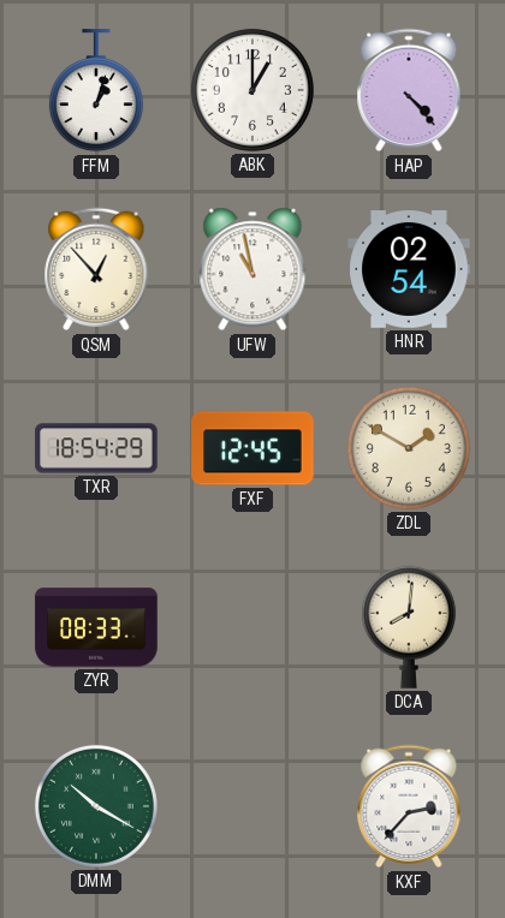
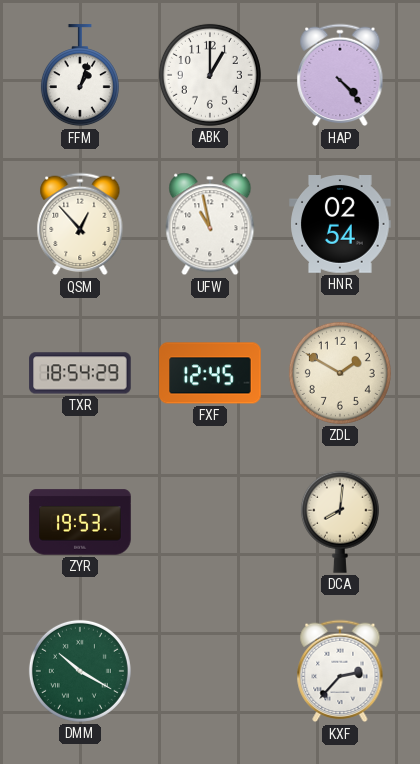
ZYR: 08:33 -> 19:53
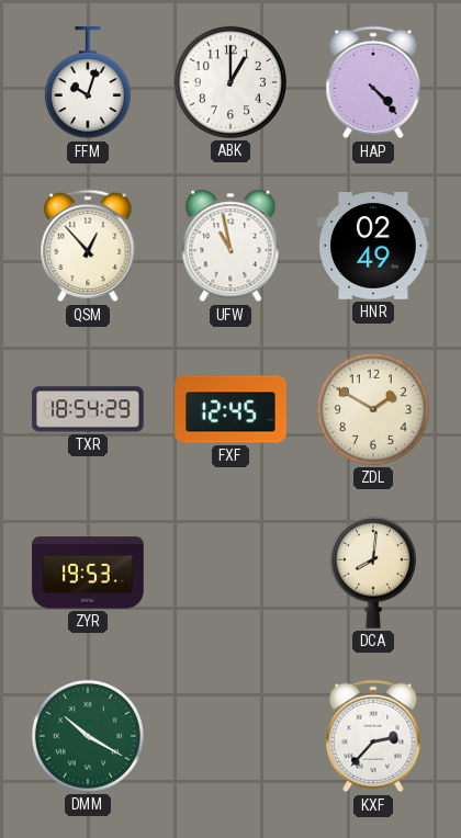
FFM: 1:03 -> 10:03
HNR: 02:54 -> 02:49
